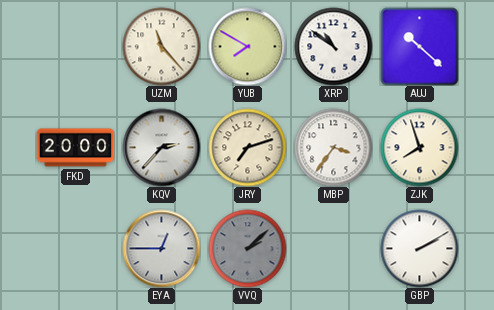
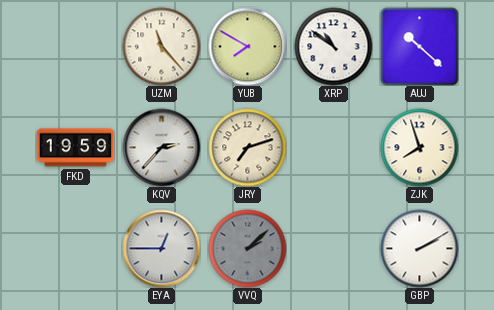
FKD: 20:00 -> 19:59
MBP: 3:36 -> none
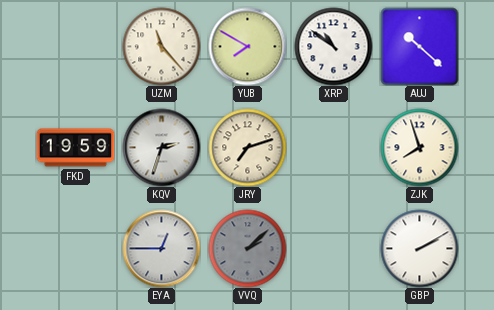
KQV: 2:37 -> 2:33
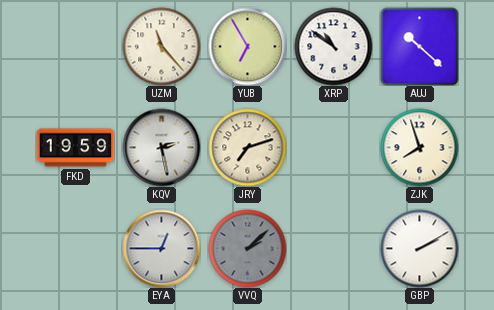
YUB: 7:50 -> 6:55
KQV: 2:33 -> 2:28
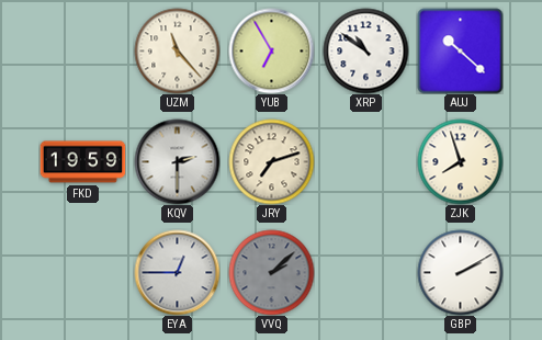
KQV: 2:28 -> 2:30
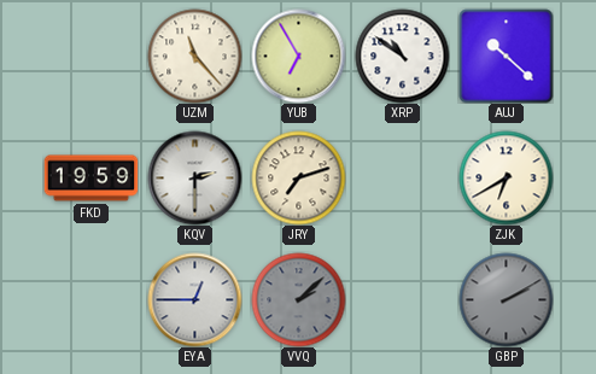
ZJK: 7:57 -> 6:40
GBP dial: white -> grey
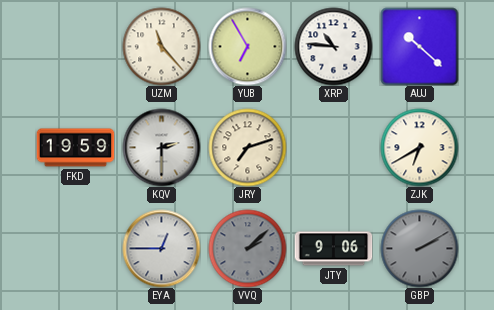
XRP: 10:51 -> 10:46
JTY: none -> 9:06
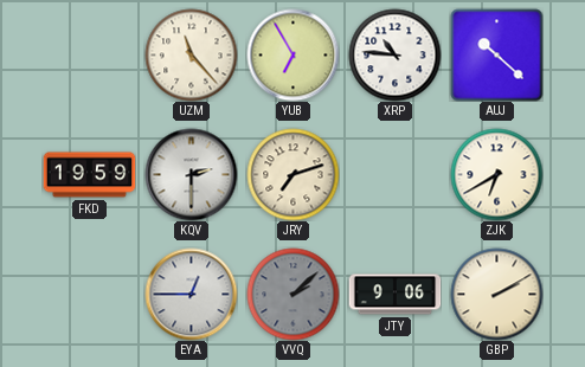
GBP dial: grey -> cream
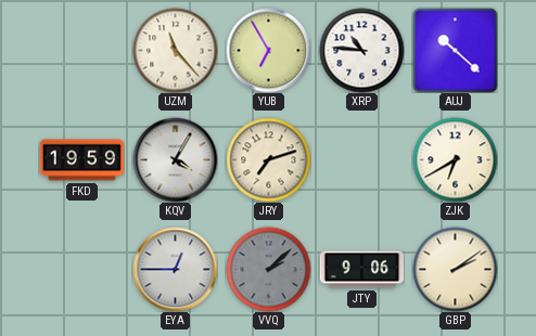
KQV: 2:30 -> 4:05
GBP: 2:10 -> 2:09
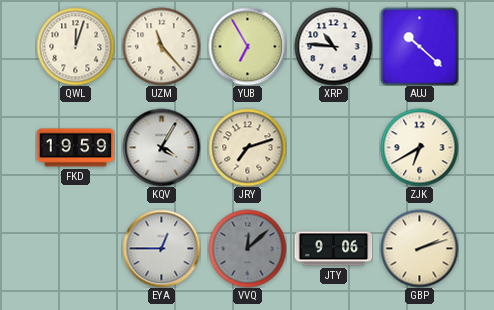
QWL: none -> 12:03
VVQ: 2:08 -> 12:08
GBP: 2:09 -> 2:12
